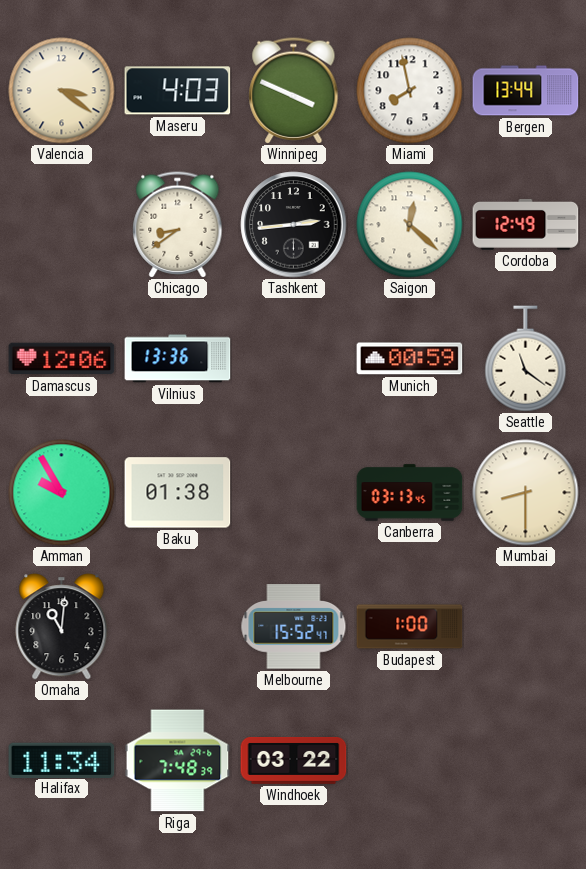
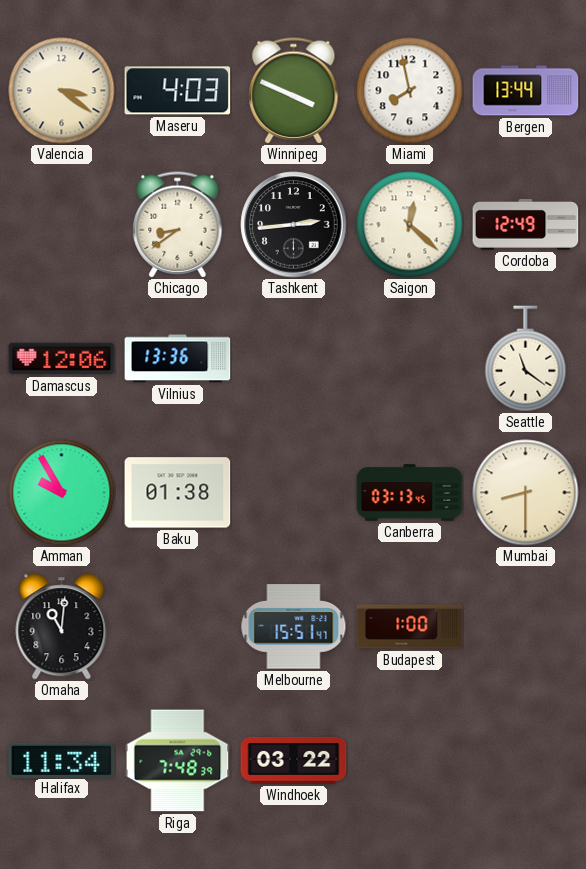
Munich: 00:59 -> none
Melbourne: 15:52 -> 15:51
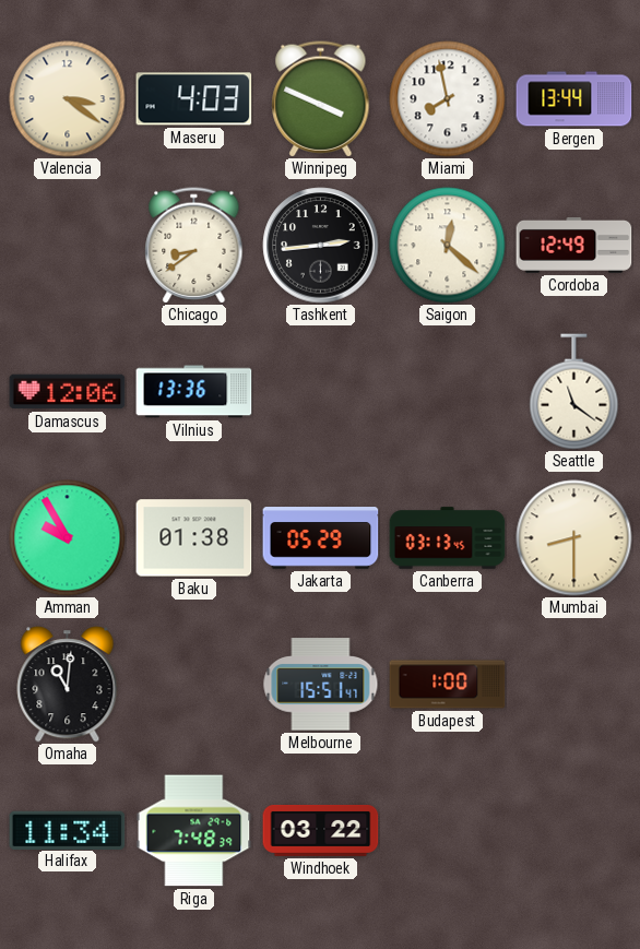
Jakarta: none -> 05:29
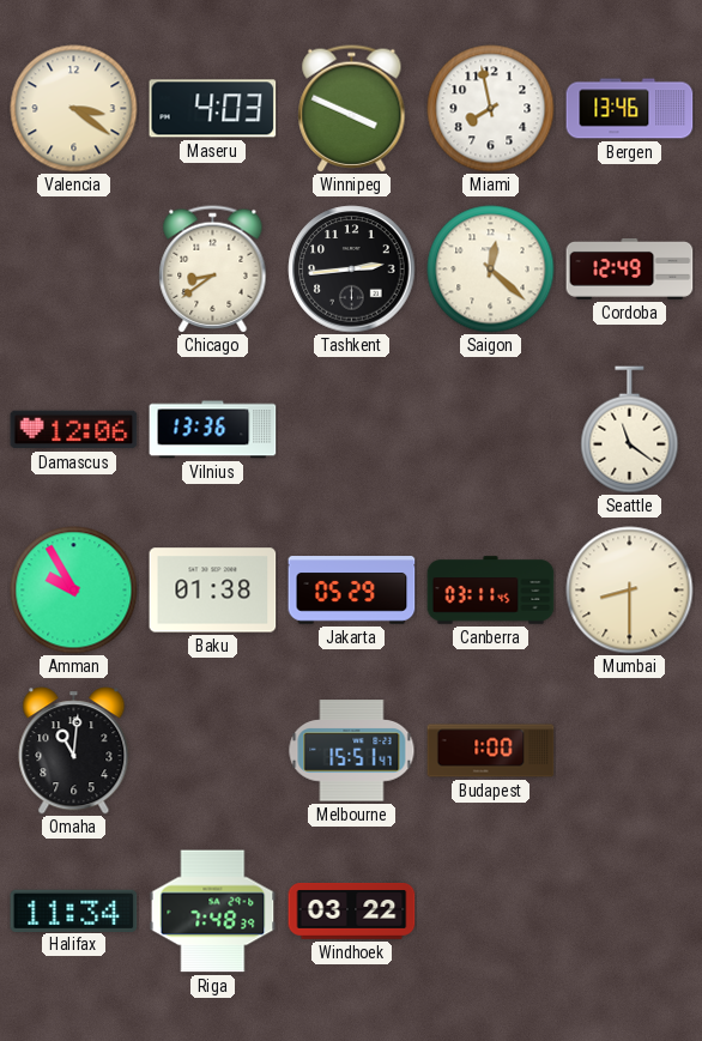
Bergen: 13:44 -> 13:46
Canberra: 03:13 -> 03:11
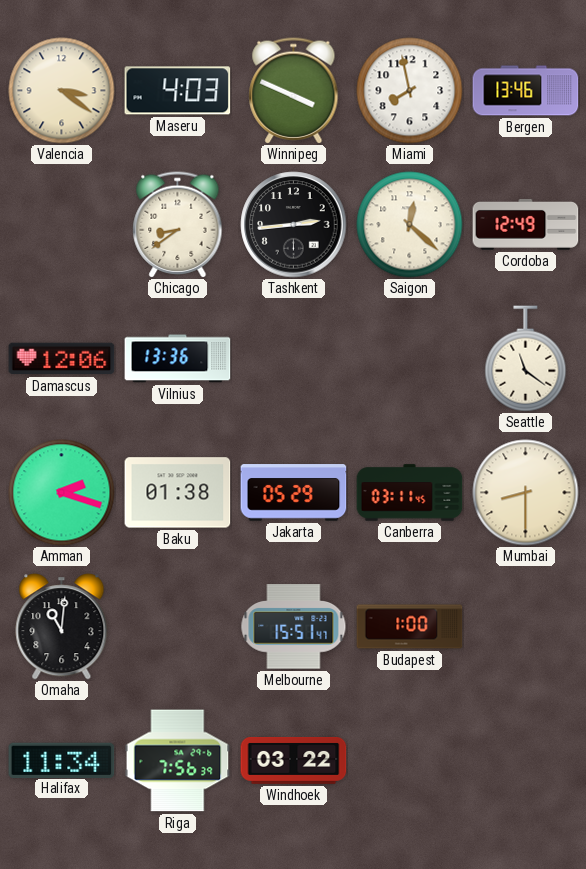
Amman: 9:55 -> 2:18
Riga: 7:48 -> 7:56
